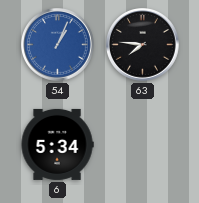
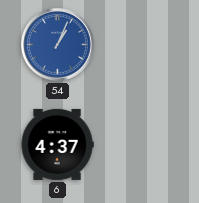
63: 7:46 -> none
6: 5:34 -> 4:37
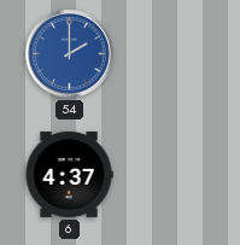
54: 1:04 -> 2:00
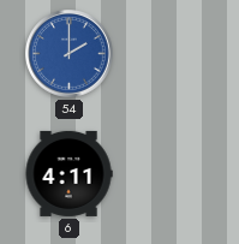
6: 4:37 -> 4:11
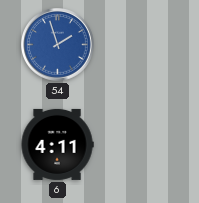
54: 2:00 -> 1:57
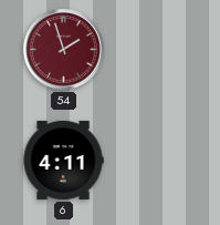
54 dial: blue -> burgundy
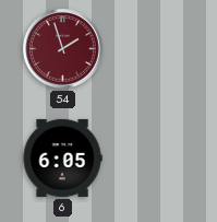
6: 4:11 -> 6:05
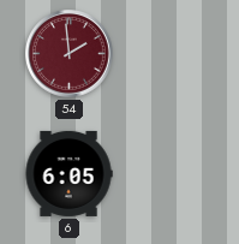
54: 1:57 -> 1:59
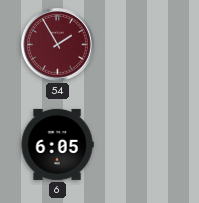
54: 1:59 -> 1:55
